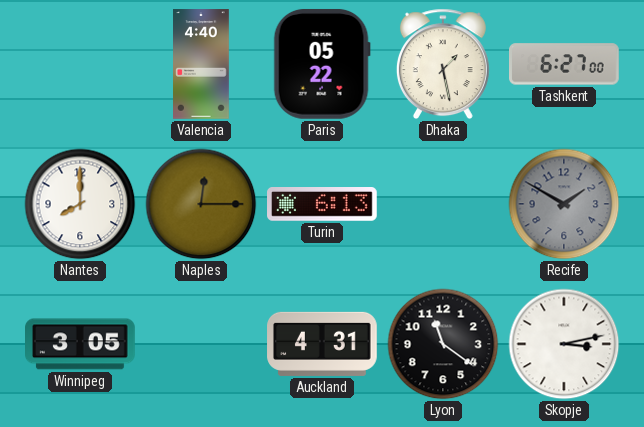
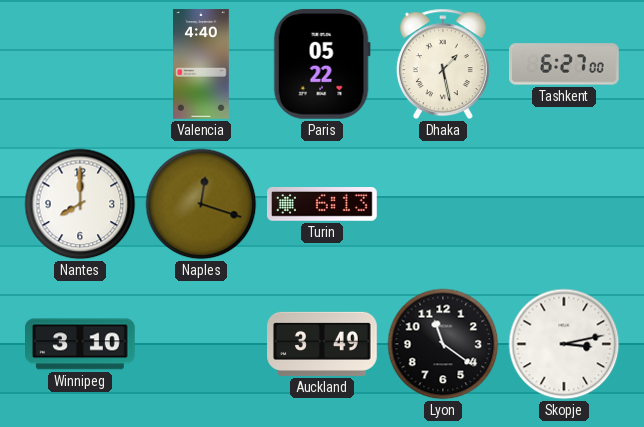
Naples: 12:15 -> 12:18
Recife: 1:50 -> none
Winnipeg: 3:05 -> 3:10
Auckland: 4:31 -> 3:49
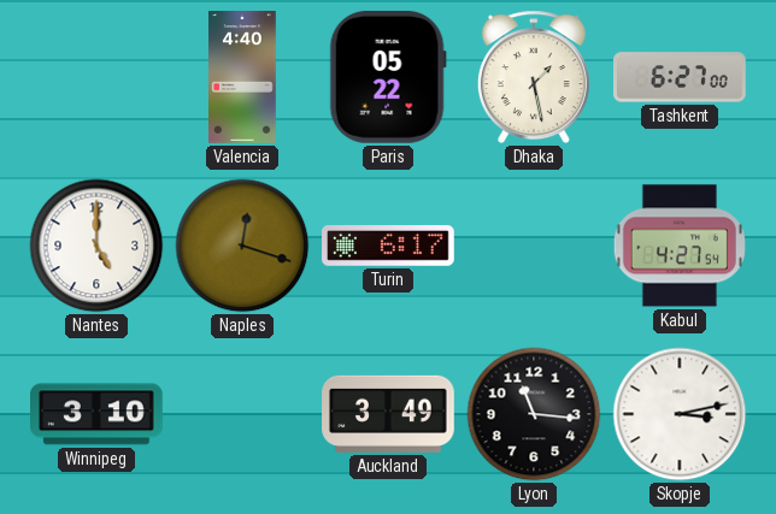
Nantes: 8:00 -> 5:00
Turin: 6:13 -> 6:17
Kabul: none -> 4:27
Lyon: 11:21 -> 11:16
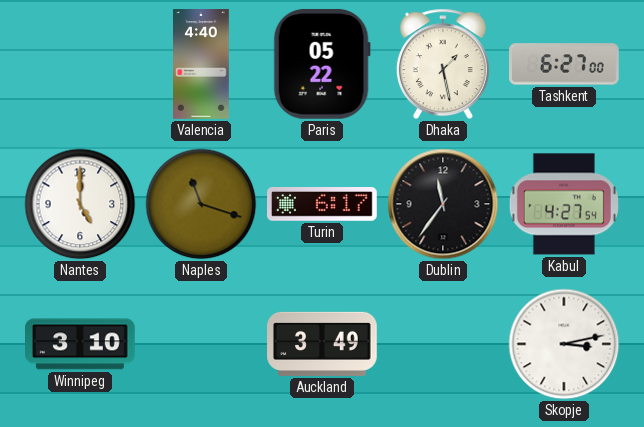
Naples: 12:18 -> 11:18
Dublin: none -> 11:36
Lyon: 11:16 -> none
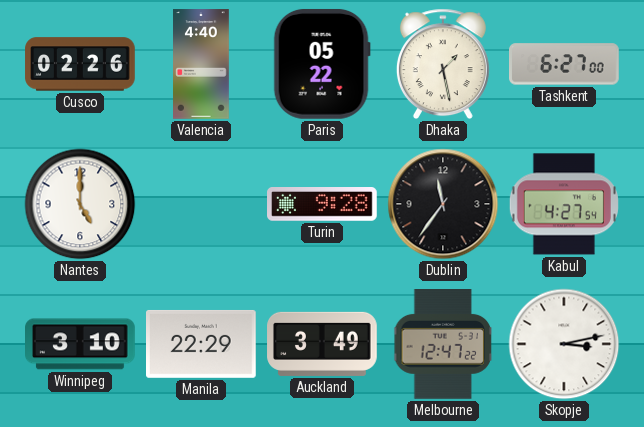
Cusco: none -> 02:26
Naples: 11:18 -> none
Turin: 6:17 -> 9:28
Manila: none -> 22:29
Melbourne: none -> 12:47
